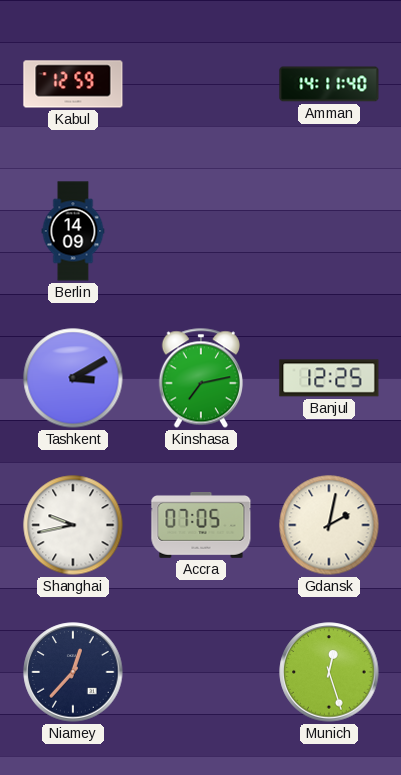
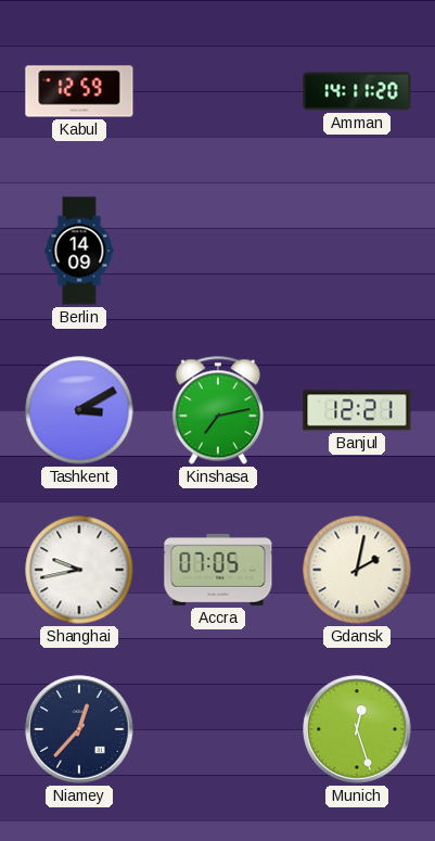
Amman: 14:11:40 -> 14:11:20
Banjul: 12:25 -> 12:21
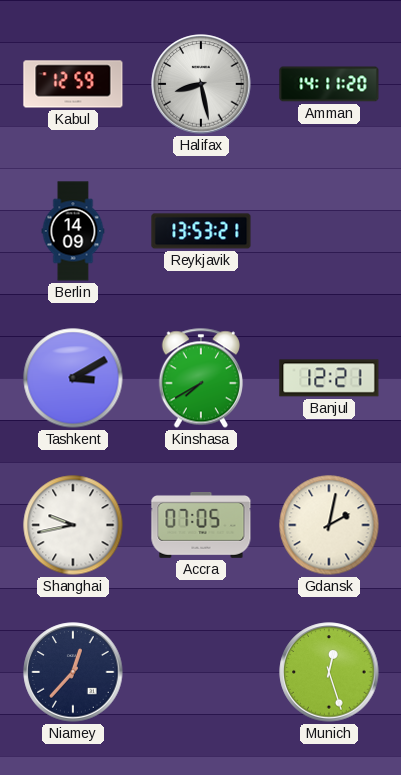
Halifax: none -> 8:28
Reykjavik: none -> 13:53
Kinshasa: 7:13 -> 7:40
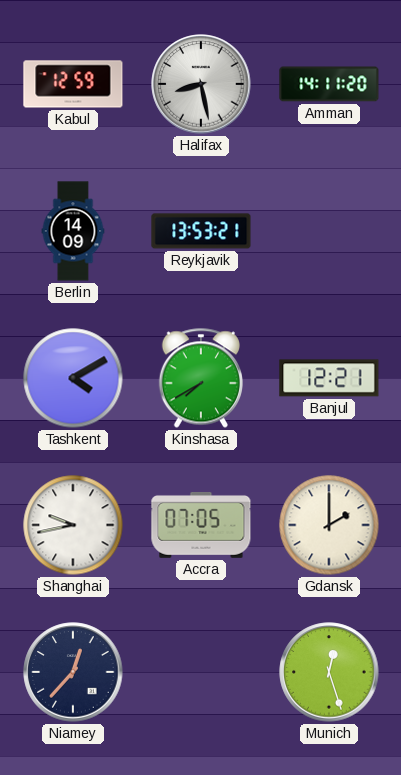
Tashkent: 3:10 -> 4:10
Gdansk: 2:02 -> 2:00
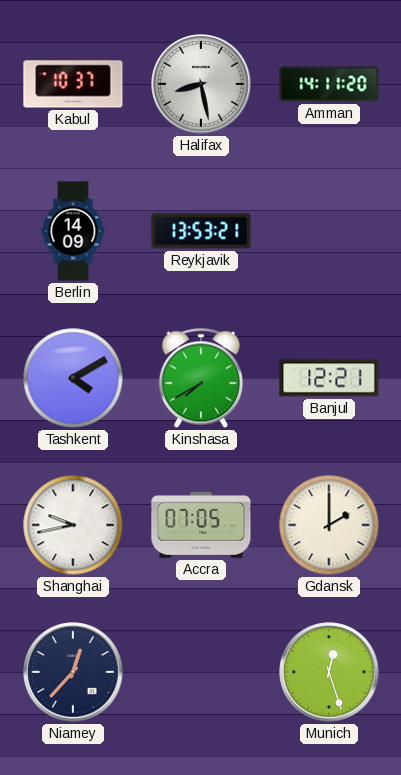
Kabul: 12:59 -> 10:37
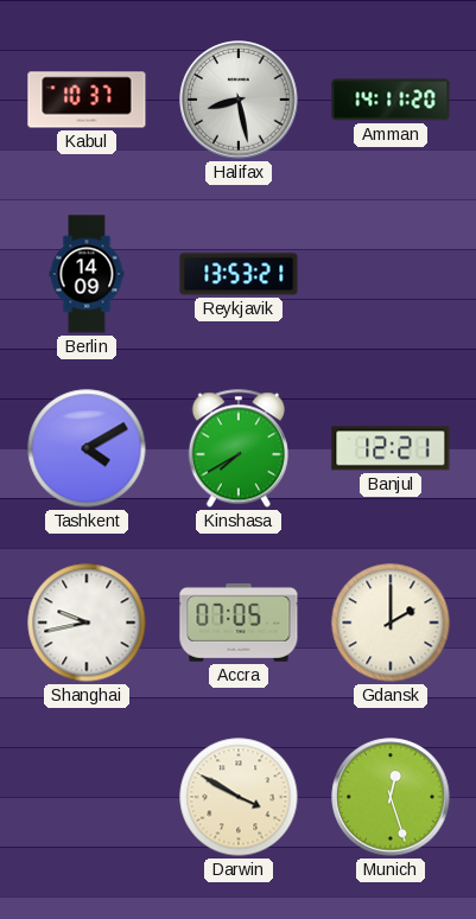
Niamey: 12:37 -> none
Darwin: none -> 3:50
